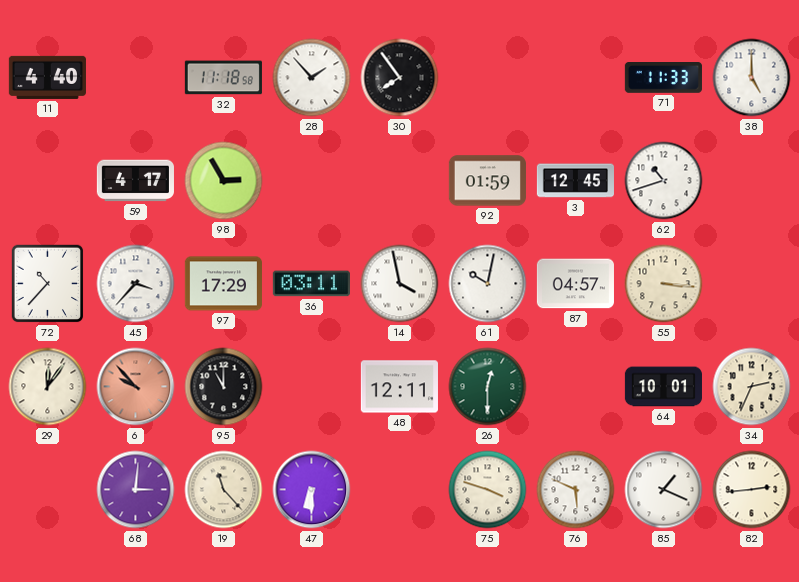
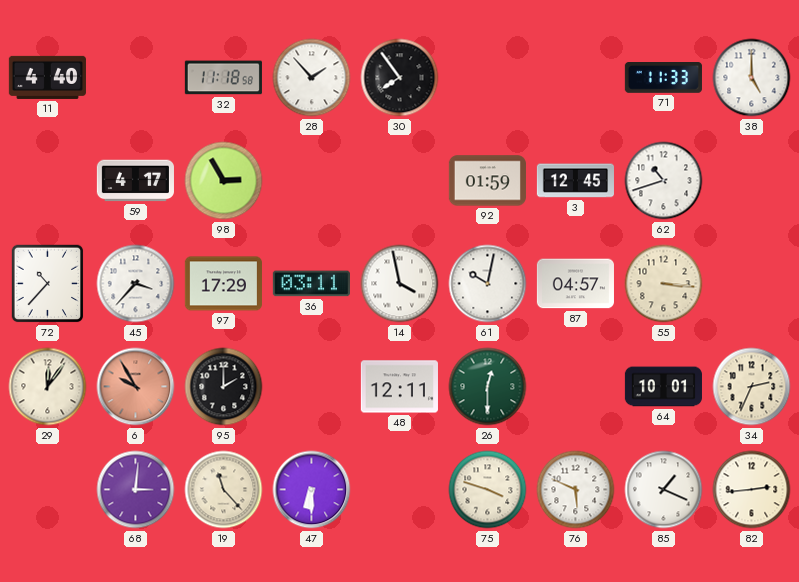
6: 9:53 -> 9:55
95: 11:00 -> 2:00
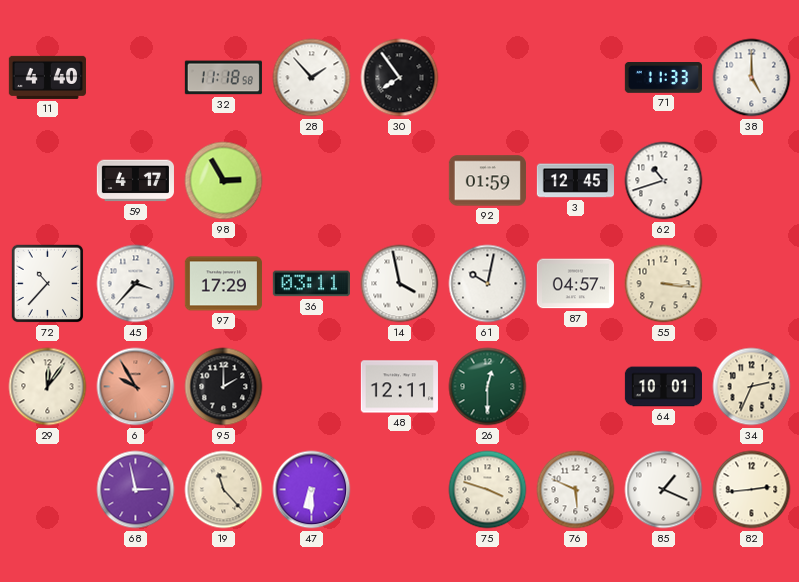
68: 3:01 -> 2:58
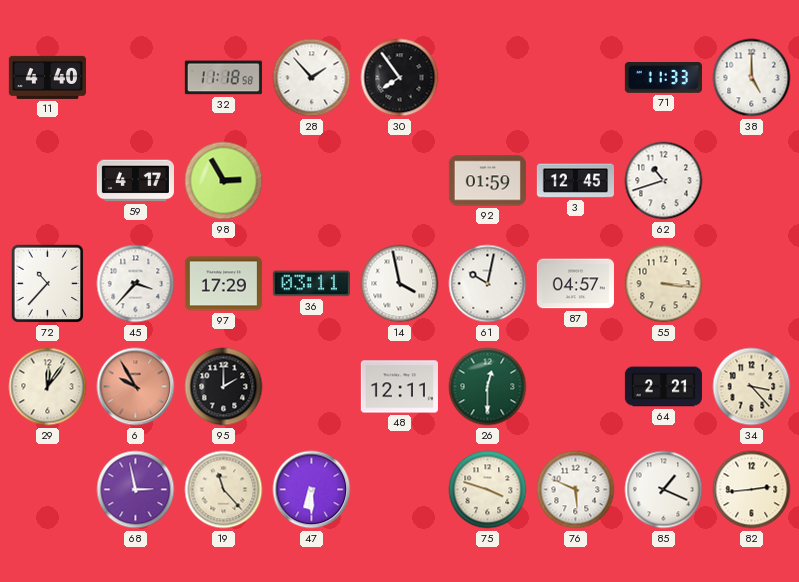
64: 10:01 -> 2:21
34: 2:34 -> 3:23
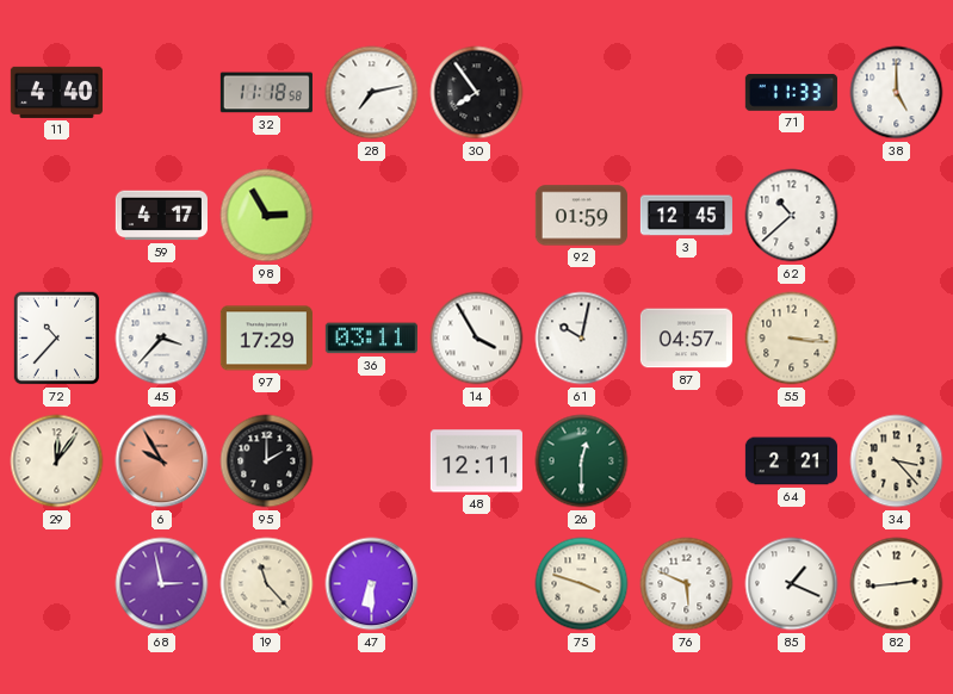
28: 1:53 -> 7:13
62: 10:42 -> 10:38
14: 3:58 -> 3:55
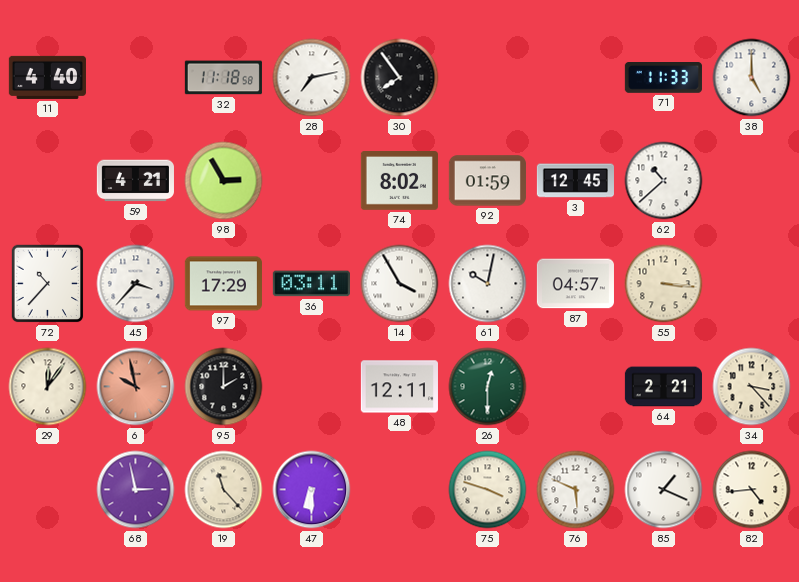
59: 4:17 -> 4:21
74: none -> 8:02
6: 9:55 -> 9:58
82: 2:44 -> 4:44
